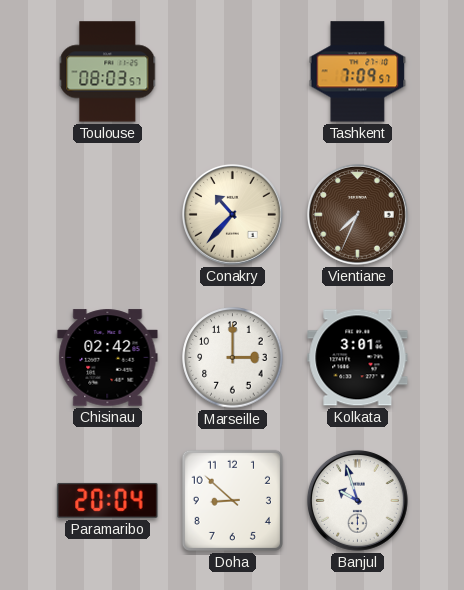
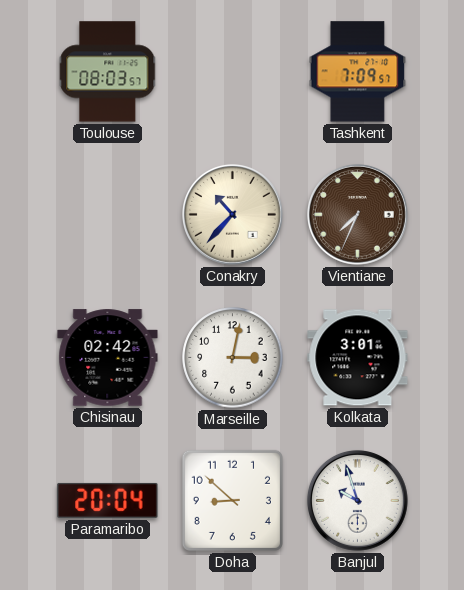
Marseille: 3:00 -> 3:02
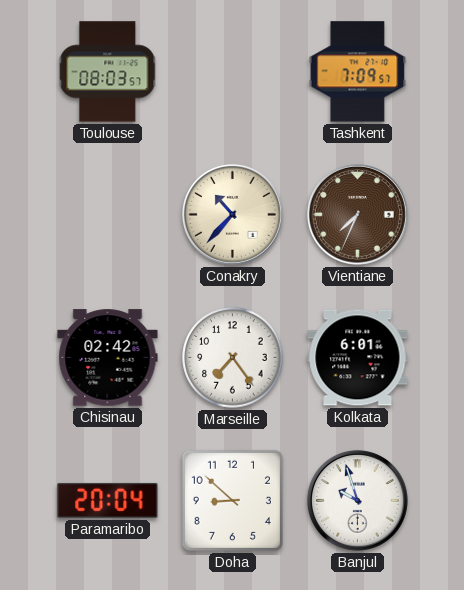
Marseille: 3:02 -> 7:24
Kolkata: 3:01 -> 6:01
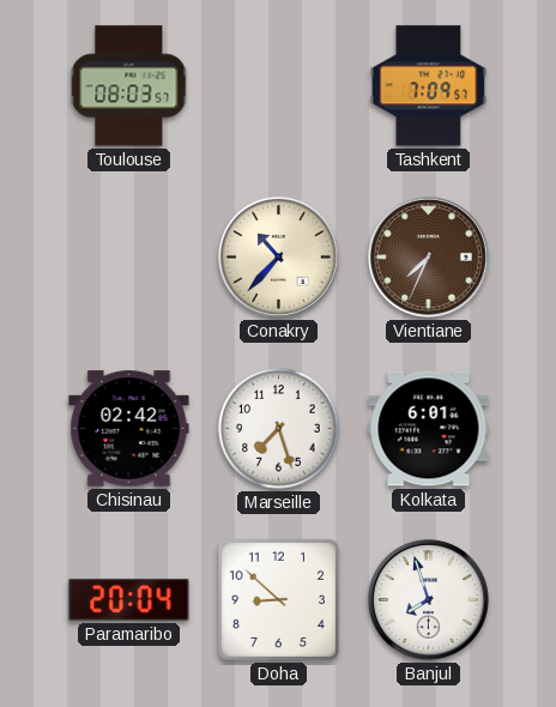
Marseille: 7:24 -> 7:27
Banjul: 9:57 -> 7:57
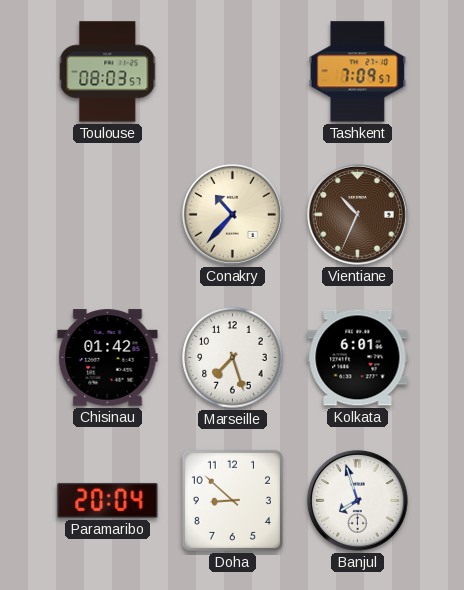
Vientiane: 7:34 -> 10:34
Chisinau: 02:42 -> 01:42
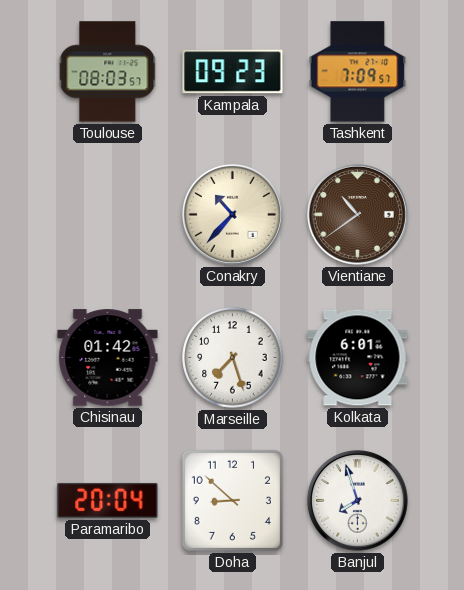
Kampala: none -> 09:23
Vientiane: 10:34 -> 10:39
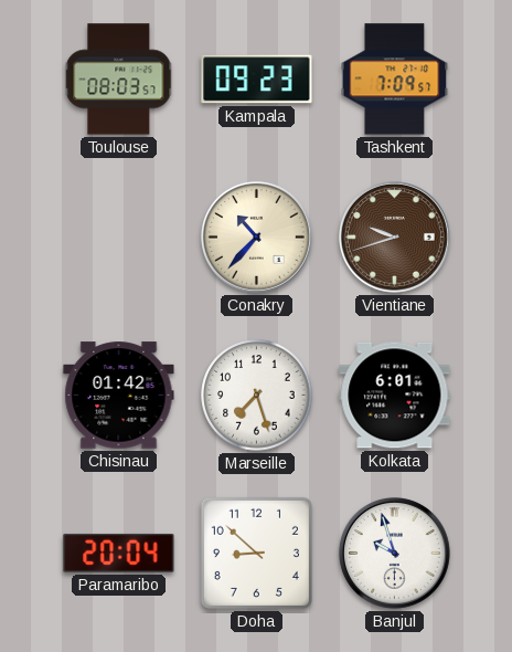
Vientiane: 10:39 -> 9:42
Banjul: 7:57 -> 9:57
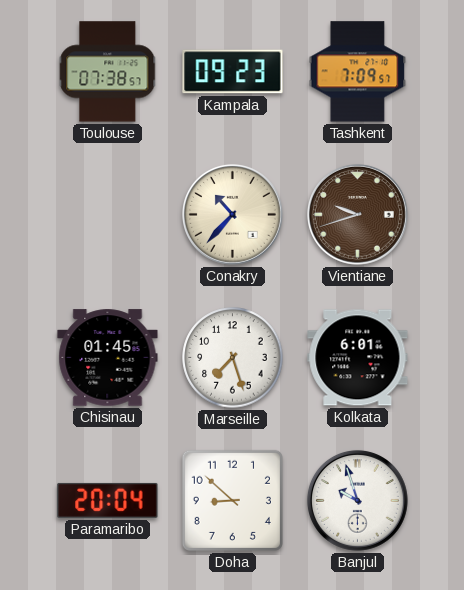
Toulouse: 08:03 -> 07:38
Chisinau: 01:42 -> 01:45
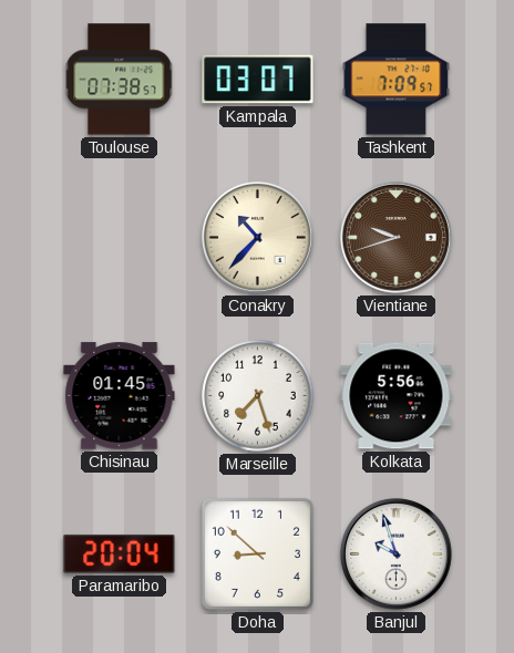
Kampala: 09:23 -> 03:07
Kolkata: 6:01 -> 5:56
